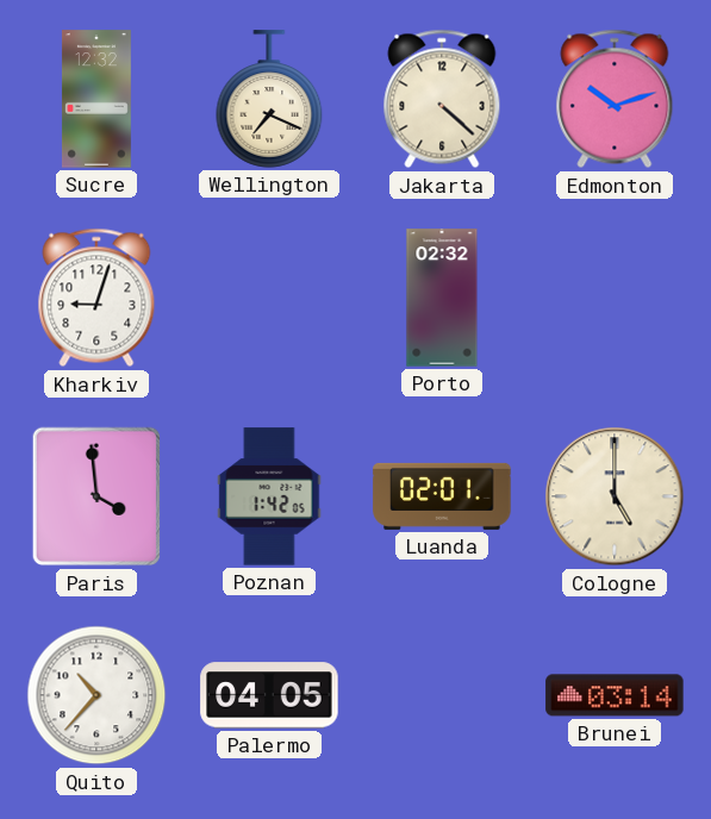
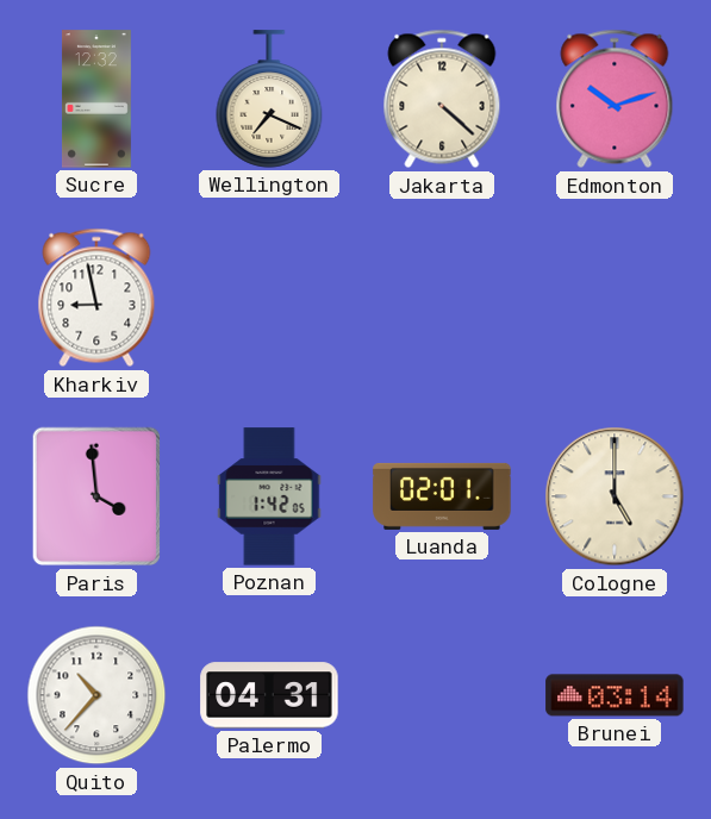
Kharkiv: 9:03 -> 8:58
Porto: 02:32 -> none
Palermo: 04:05 -> 04:31
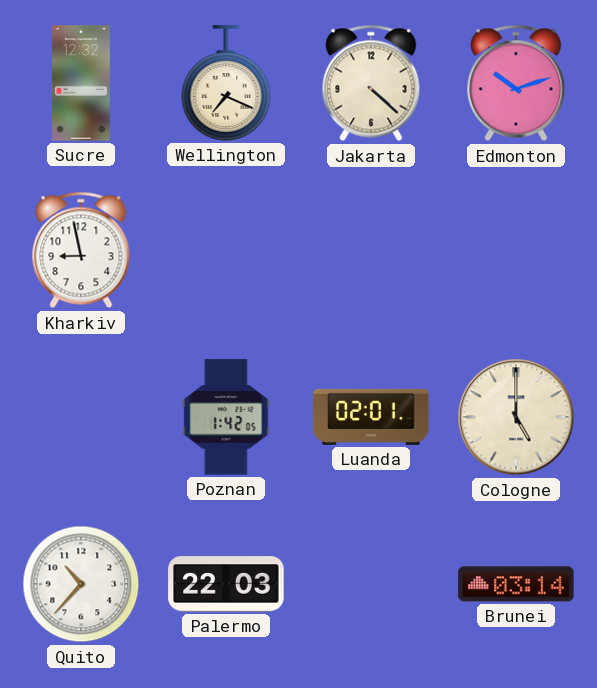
Paris: 3:59 -> none
Palermo: 04:31 -> 22:03
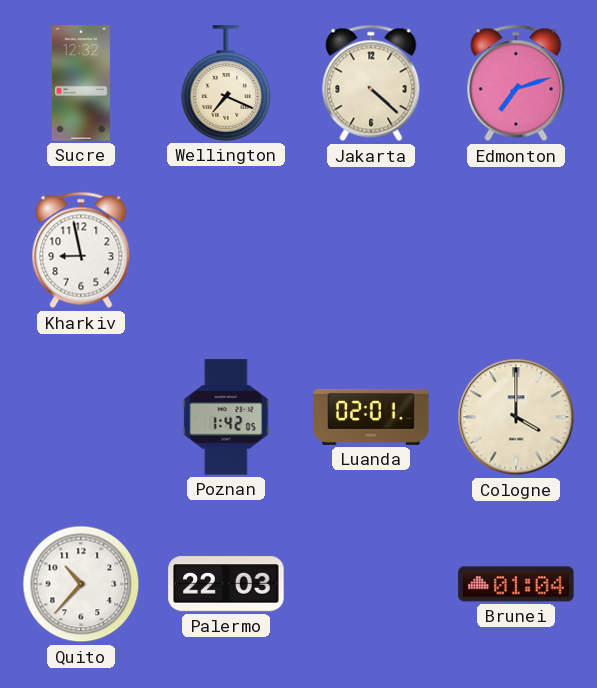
Edmonton: 10:12 -> 7:12
Cologne: 5:00 -> 4:00
Brunei: 03:14 -> 01:04
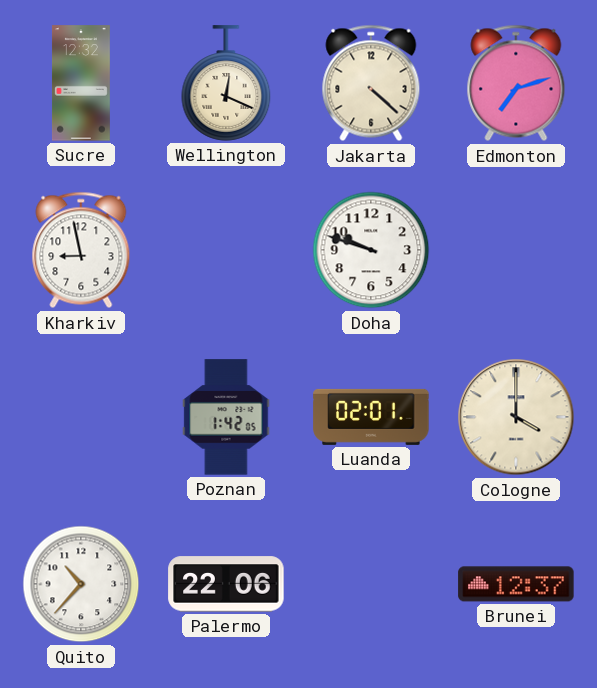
Wellington: 7:19 -> 12:19
Doha: none -> 9:48
Palermo: 22:03 -> 22:06
Brunei: 01:04 -> 12:37
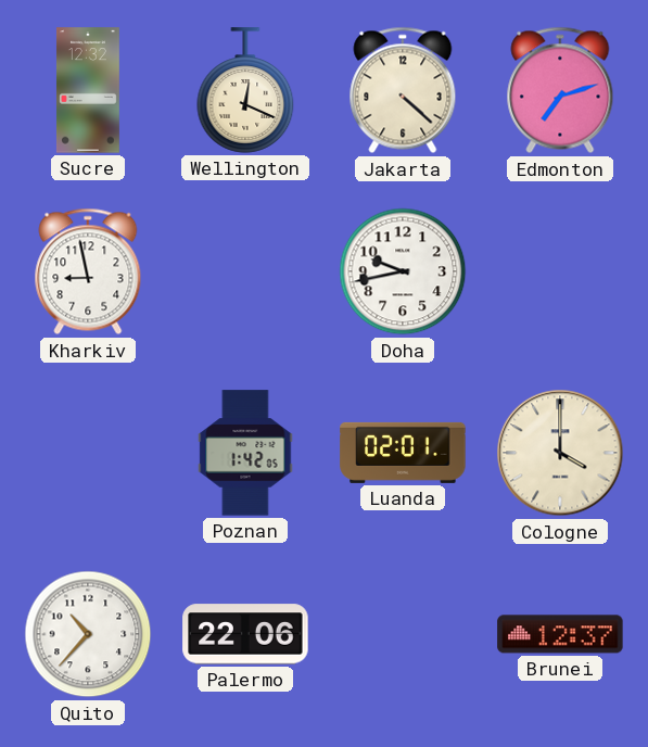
Doha: 9:48 -> 9:43
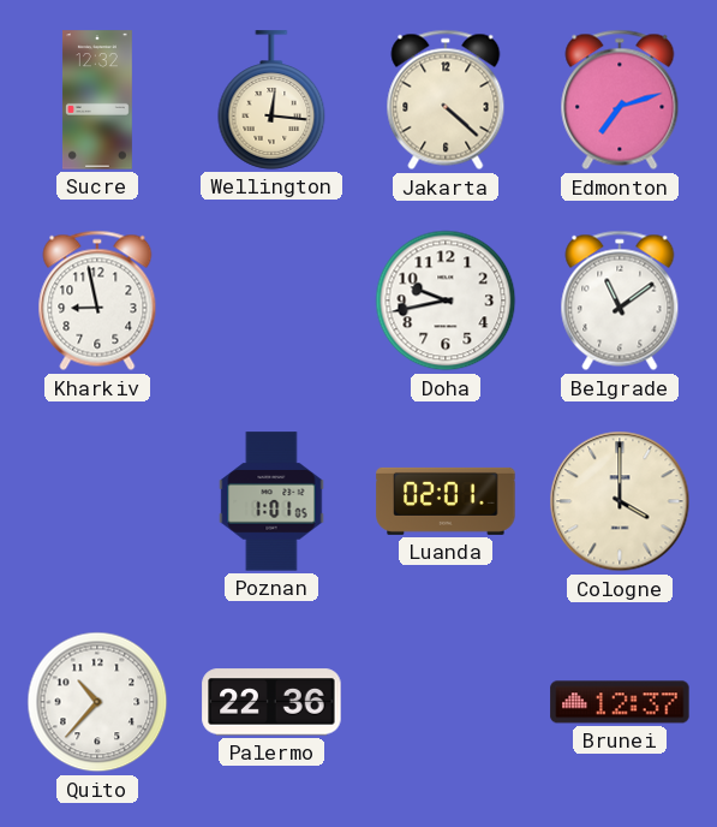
Wellington: 12:19 -> 12:16
Belgrade: none -> 11:09
Poznan: 1:42 -> 1:01
Palermo: 22:06 -> 22:36
